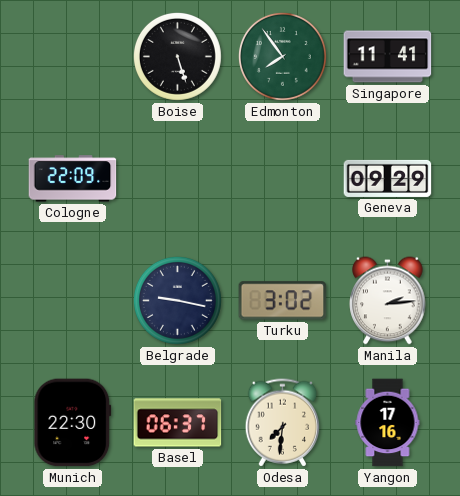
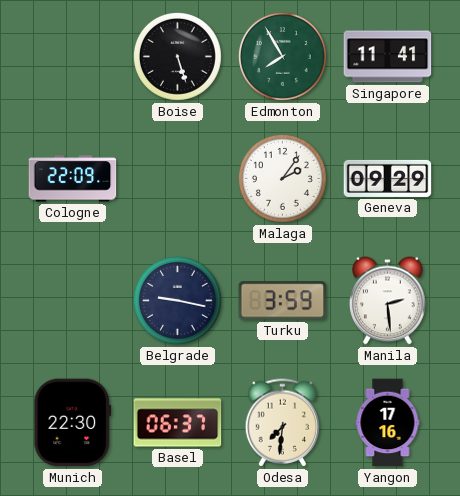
Edmonton: 7:54 -> 7:55
Malaga: none -> 2:06
Turku: 3:02 -> 3:59
Manila: 2:14 -> 2:29
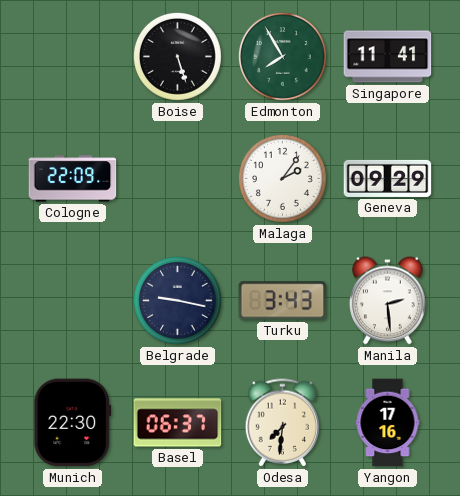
Turku: 3:59 -> 3:43
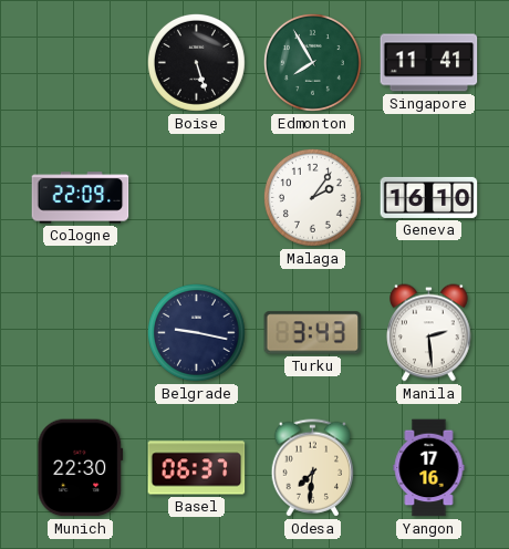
Geneva: 09:29 -> 16:10
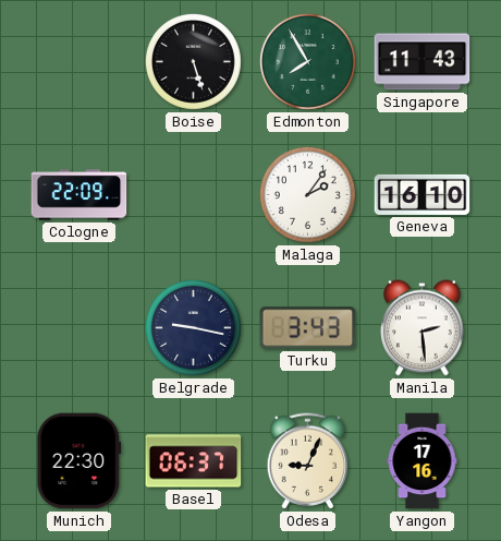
Singapore: 11:41 -> 11:43
Odesa: 7:31 -> 9:04
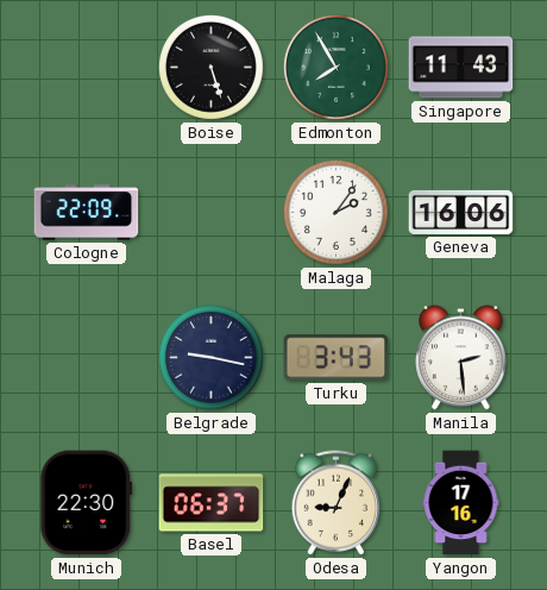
Geneva: 16:10 -> 16:06
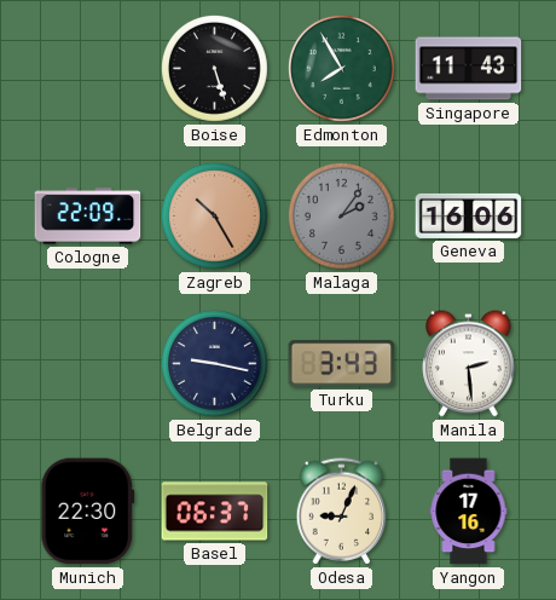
Zagreb: none -> 10:25
Malaga dial: white -> grey
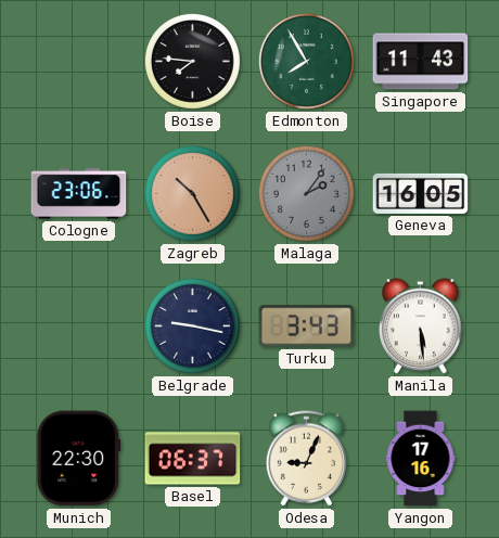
Boise: 5:27 -> 7:46
Cologne: 22:09 -> 23:06
Geneva: 16:06 -> 16:05
Manila: 2:29 -> 5:29
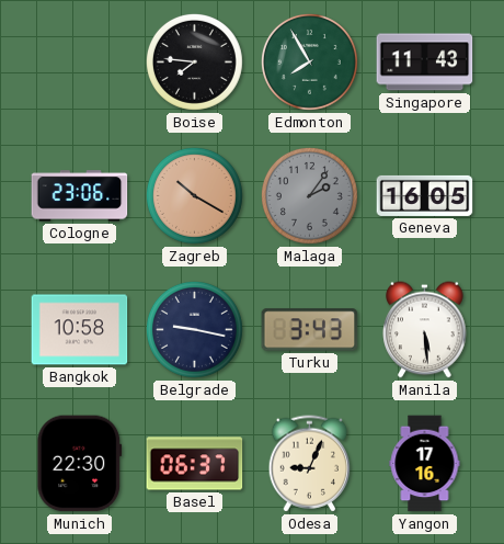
Zagreb: 10:25 -> 10:20
Bangkok: none -> 10:58
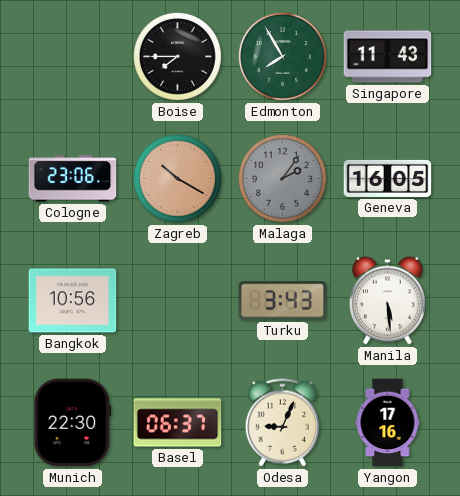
Boise: 7:46 -> 7:45
Bangkok: 10:58 -> 10:56
Belgrade: 9:17 -> none
